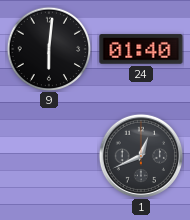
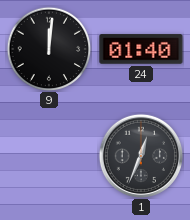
9: 6:01 -> 12:01
1: 12:41 -> 12:34
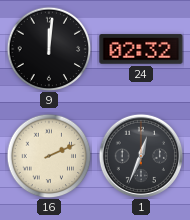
24: 01:40 -> 02:32
16: none -> 2:11
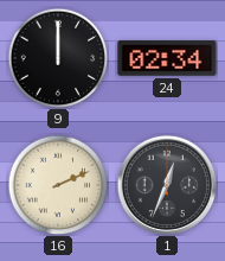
9: 12:01 -> 12:00
24: 02:32 -> 02:34
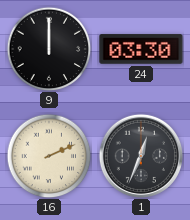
24: 02:34 -> 03:30
